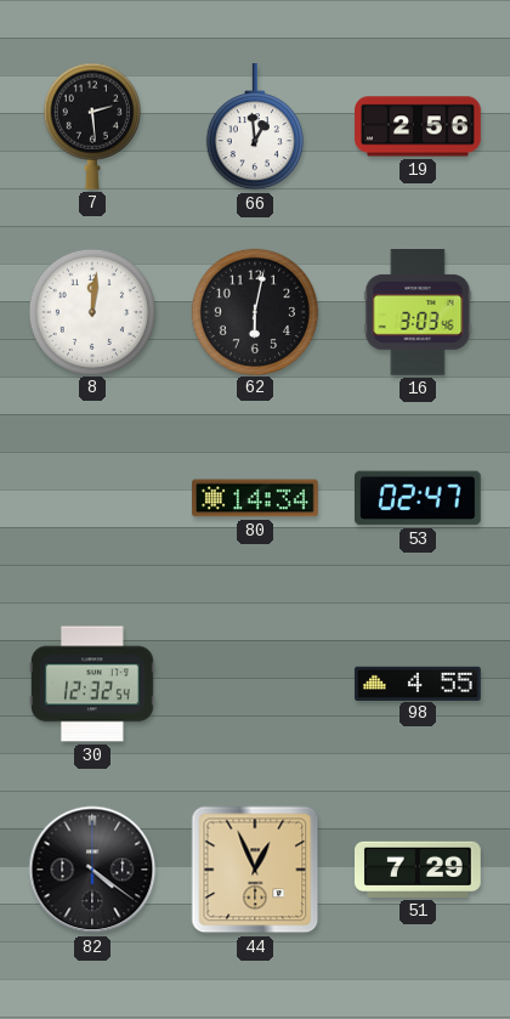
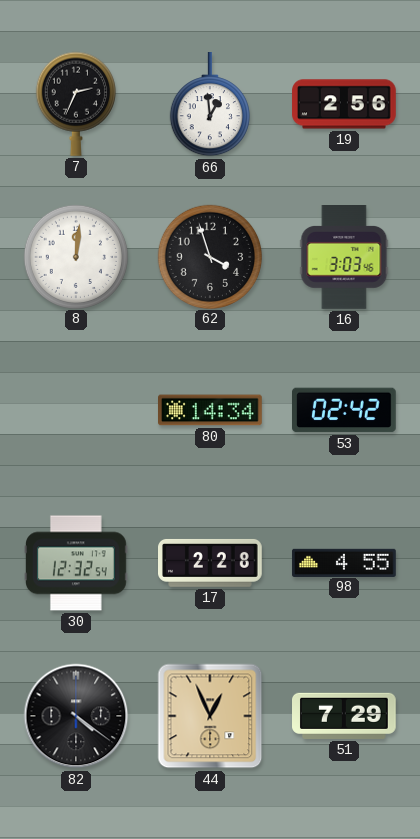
7: 2:29 -> 2:34
62: 6:02 -> 3:57
53: 02:47 -> 02:42
17: none -> 2:28
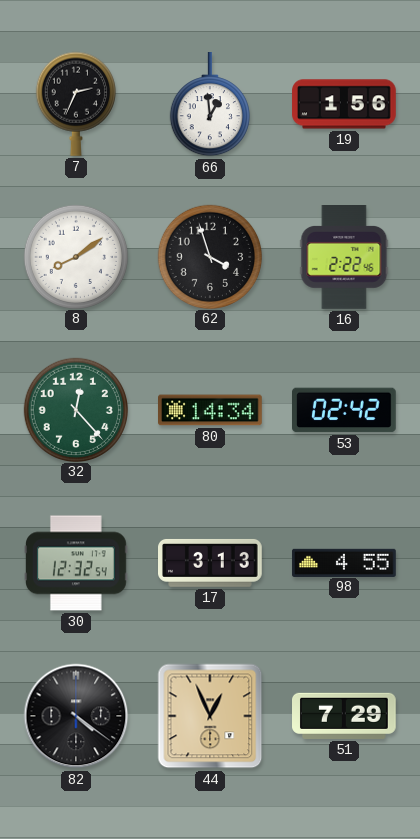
19: 2:56 -> 1:56
8: 12:01 -> 8:09
16: 3:03 -> 2:22
32: none -> 12:23
17: 2:28 -> 3:13
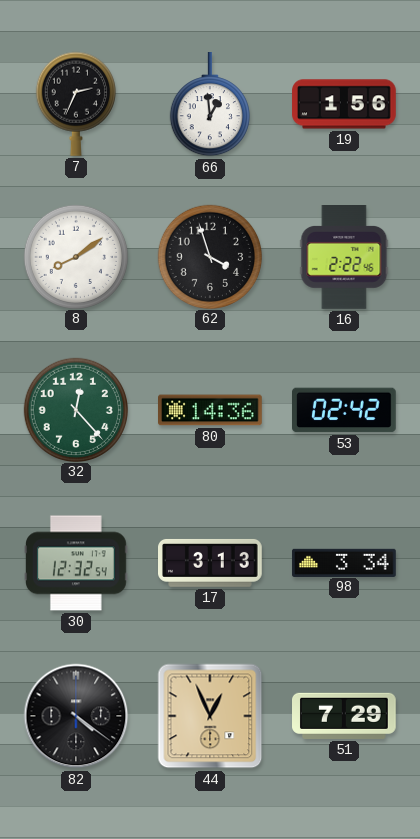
80: 14:34 -> 14:36
98: 4:55 -> 3:34
